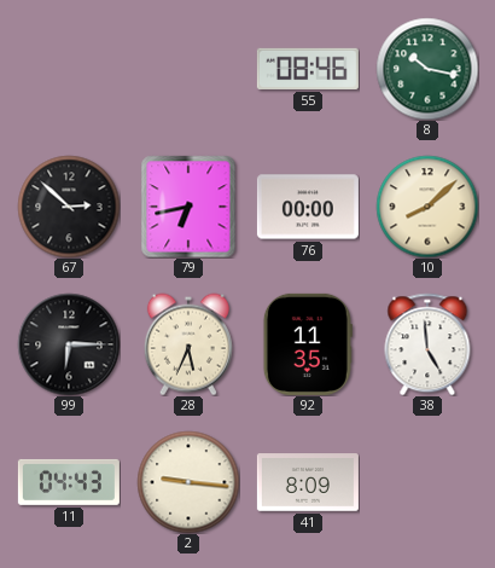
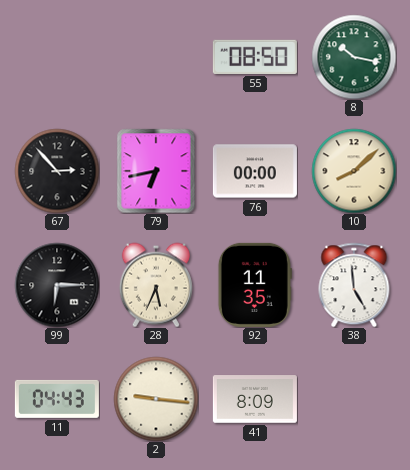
55: 08:46 -> 08:50
67: 2:52 -> 2:53
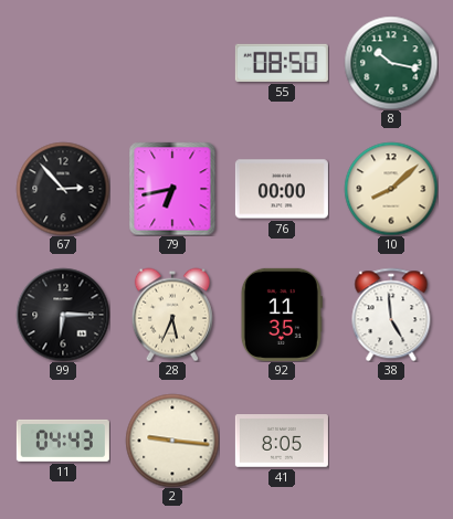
41: 8:09 -> 8:05
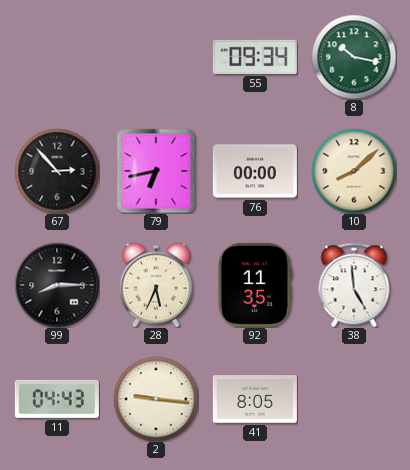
55: 08:50 -> 09:34
99: 6:15 -> 8:15
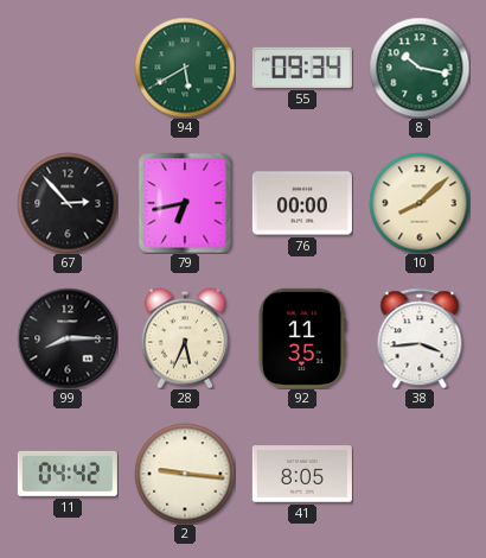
94: none -> 5:40
38: 4:59 -> 3:44
11: 04:43 -> 04:42
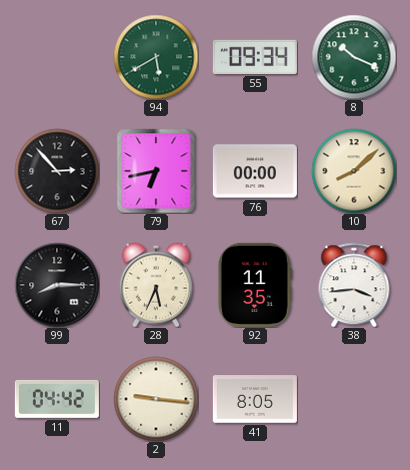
8: 10:17 -> 10:19
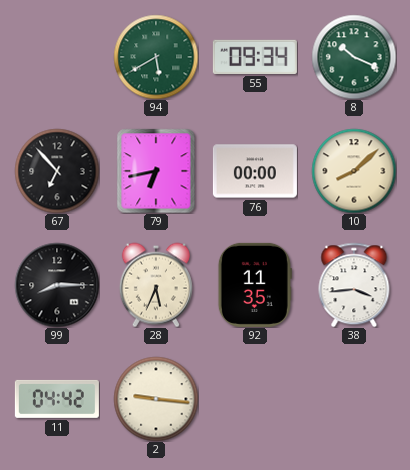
67: 2:53 -> 6:53
41: 8:05 -> none
